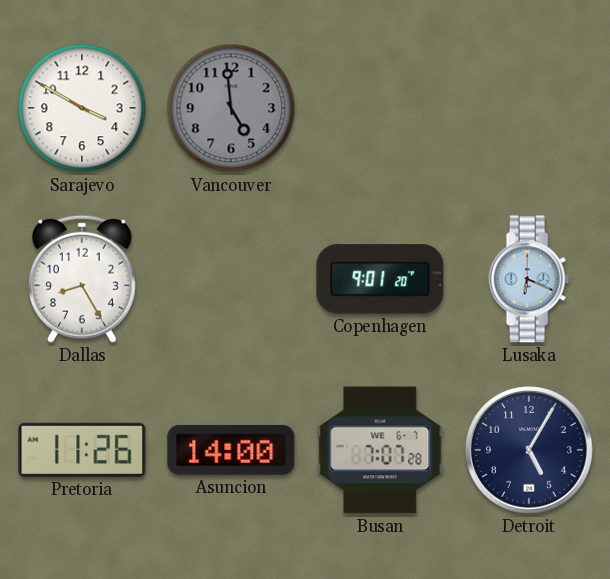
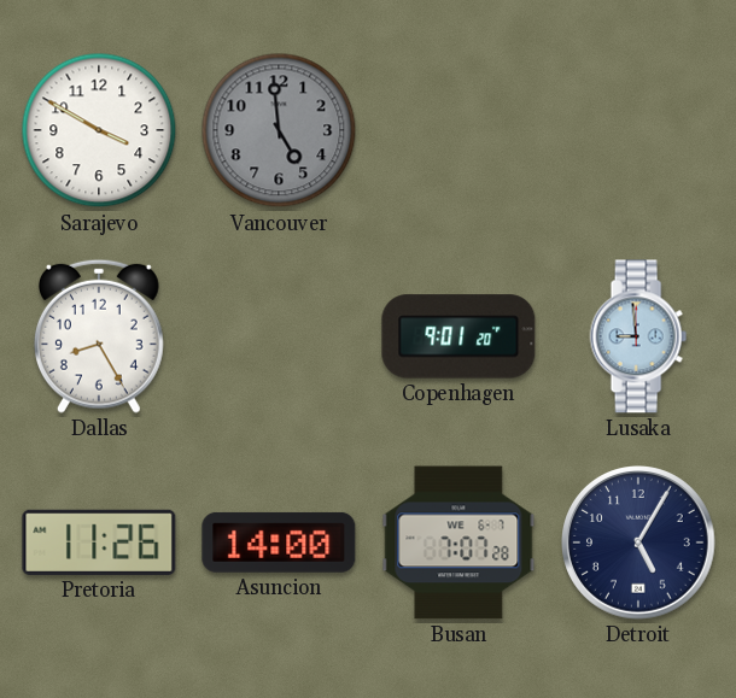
Lusaka: 6:19 -> 8:59
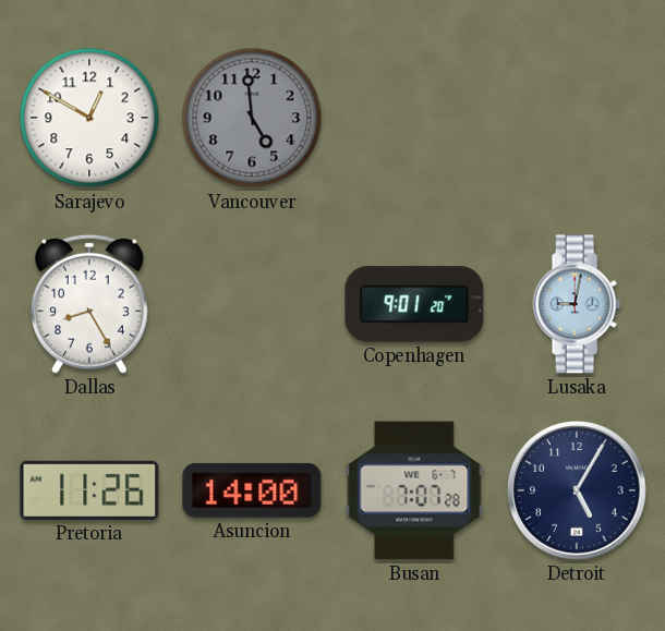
Sarajevo: 3:50 -> 12:50
Lusaka: 8:59 -> 9:02
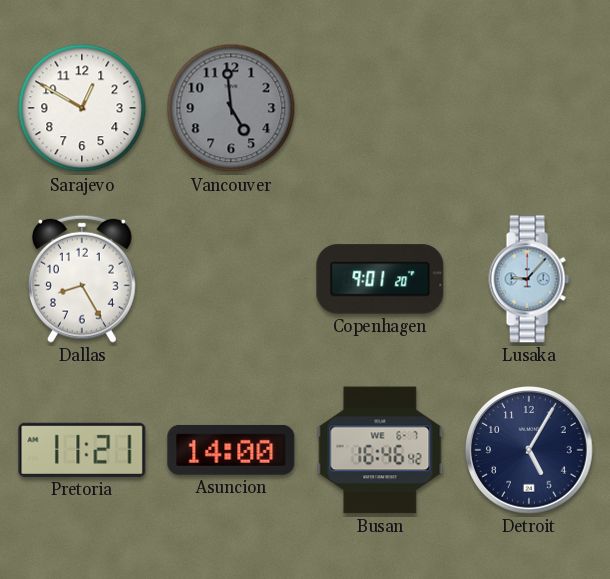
Lusaka: 9:02 -> 9:07
Pretoria: 11:26 -> 11:21
Busan: 7:07 -> 16:46
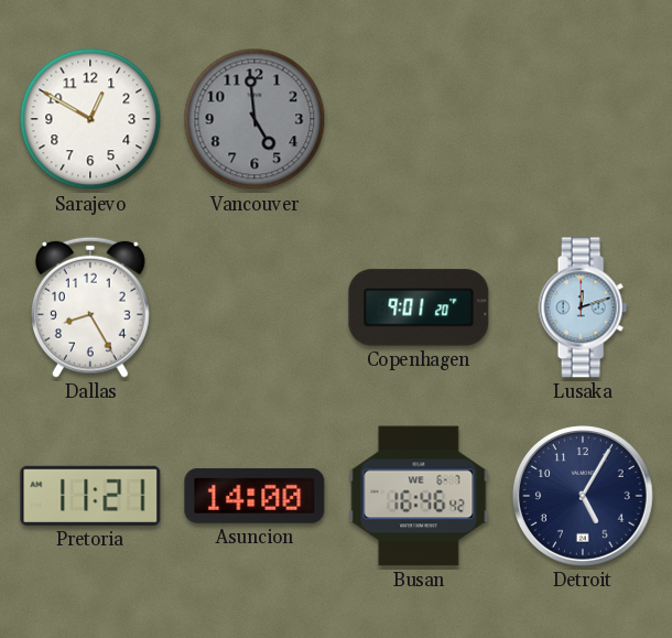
Lusaka: 9:07 -> 12:12
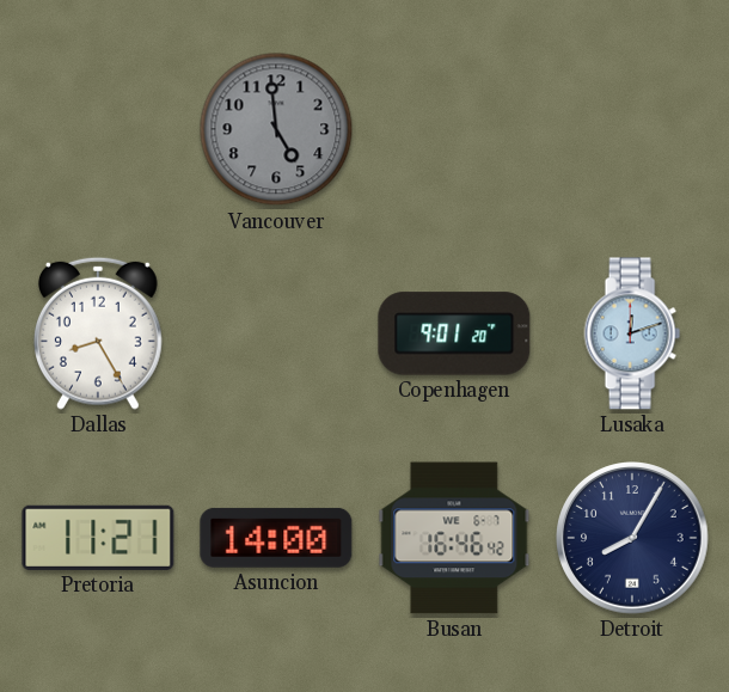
Sarajevo: 12:50 -> none
Detroit: 5:05 -> 8:05
